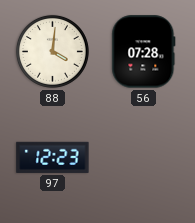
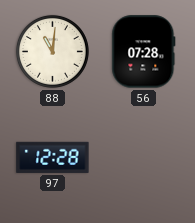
88: 4:01 -> 11:01
97: 12:23 -> 12:28
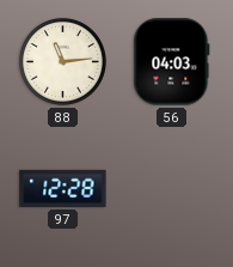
88: 11:01 -> 11:14
56: 07:28 -> 04:03
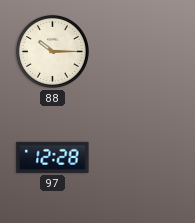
88: 11:14 -> 10:15
56: 04:03 -> none
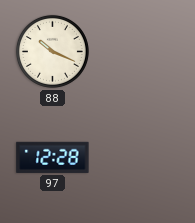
88: 10:15 -> 10:19
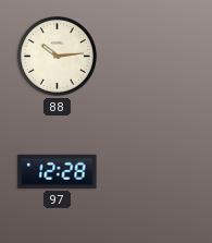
88: 10:19 -> 10:14
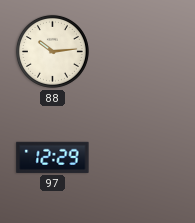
97: 12:28 -> 12:29
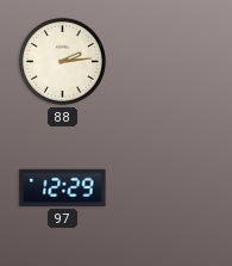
88: 10:14 -> 2:14
